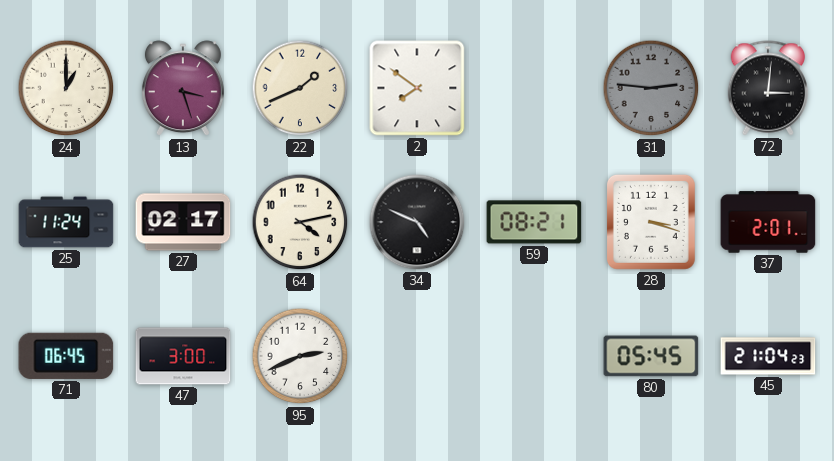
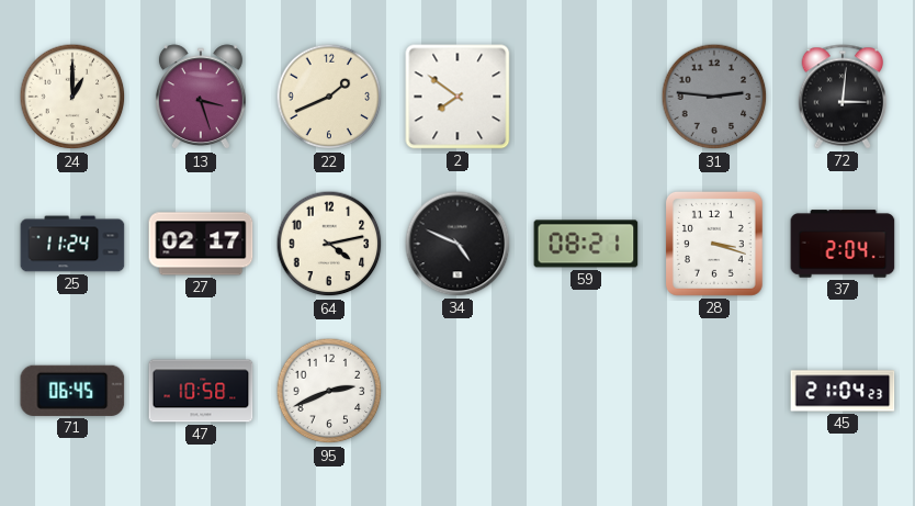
37: 2:01 -> 2:04
47: 3:00 -> 10:58
80: 05:45 -> none
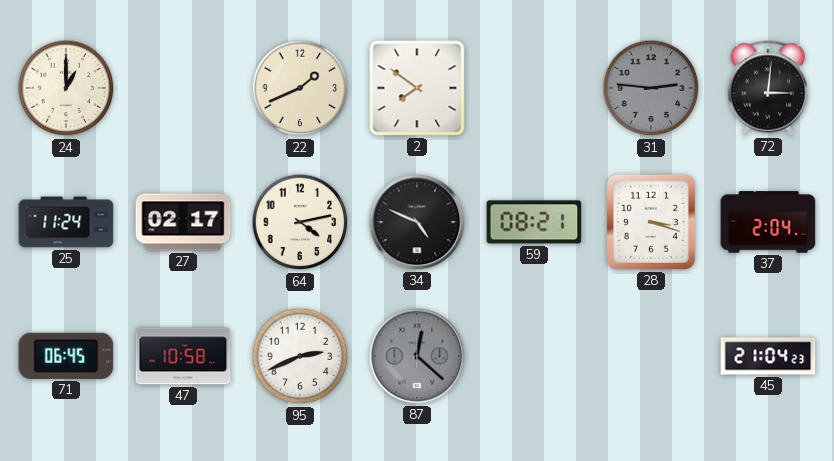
13: 3:27 -> none
87: none -> 12:22
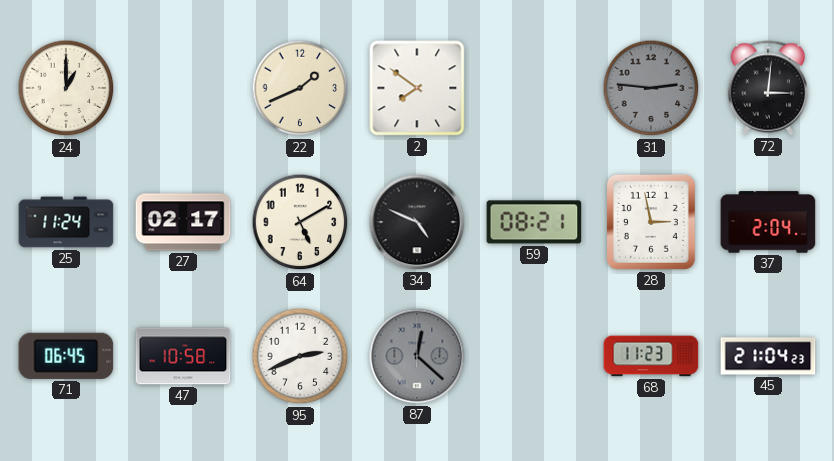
64: 4:13 -> 5:10
28: 3:18 -> 2:58
68: none -> 11:23
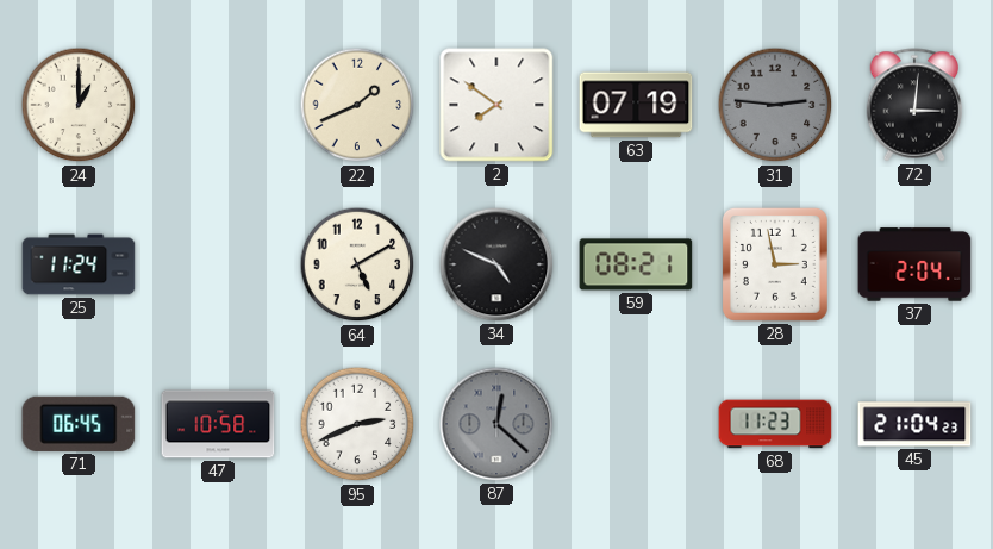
63: none -> 07:19
27: 02:17 -> none
